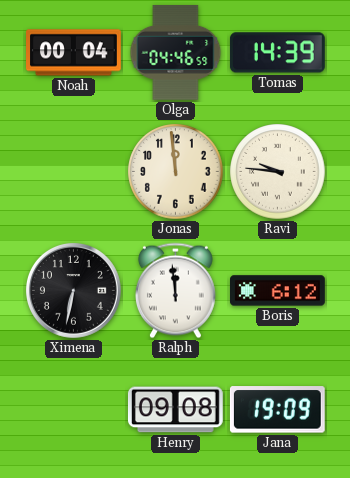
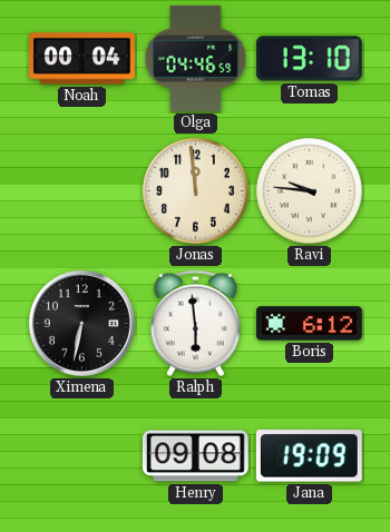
Tomas: 14:39 -> 13:10
Ralph: 11:59 -> 5:59
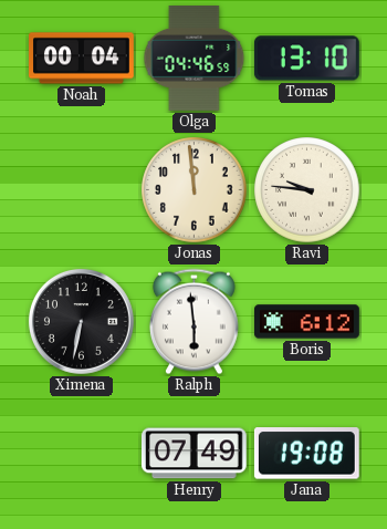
Henry: 09:08 -> 07:49
Jana: 19:09 -> 19:08
